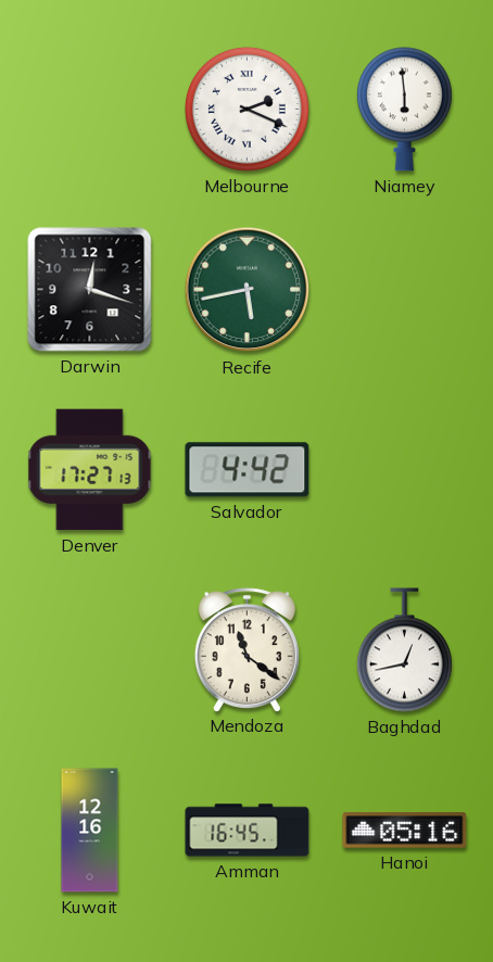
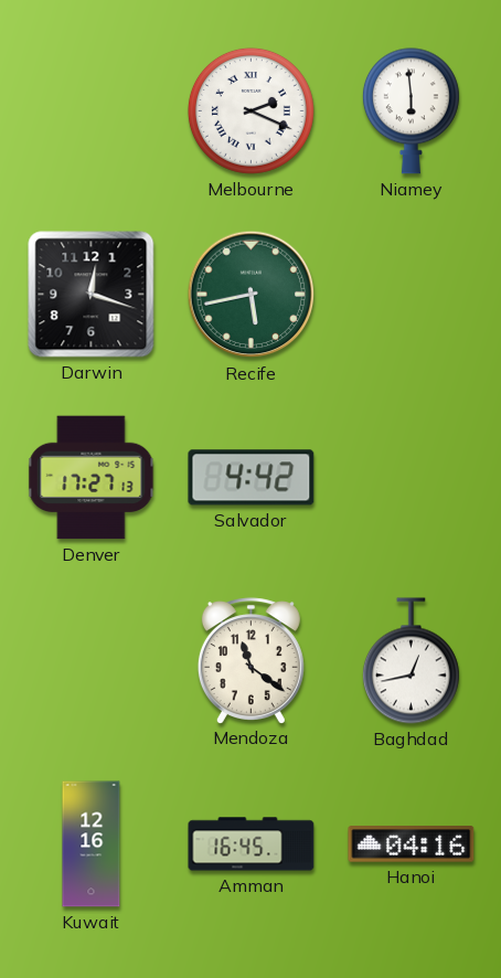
Hanoi: 05:16 -> 04:16
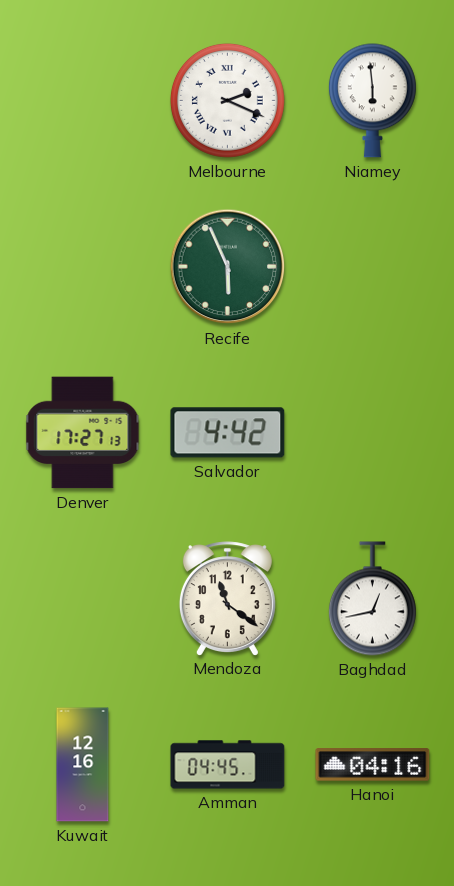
Darwin: 12:18 -> none
Recife: 5:43 -> 5:56
Amman: 16:45 -> 04:45
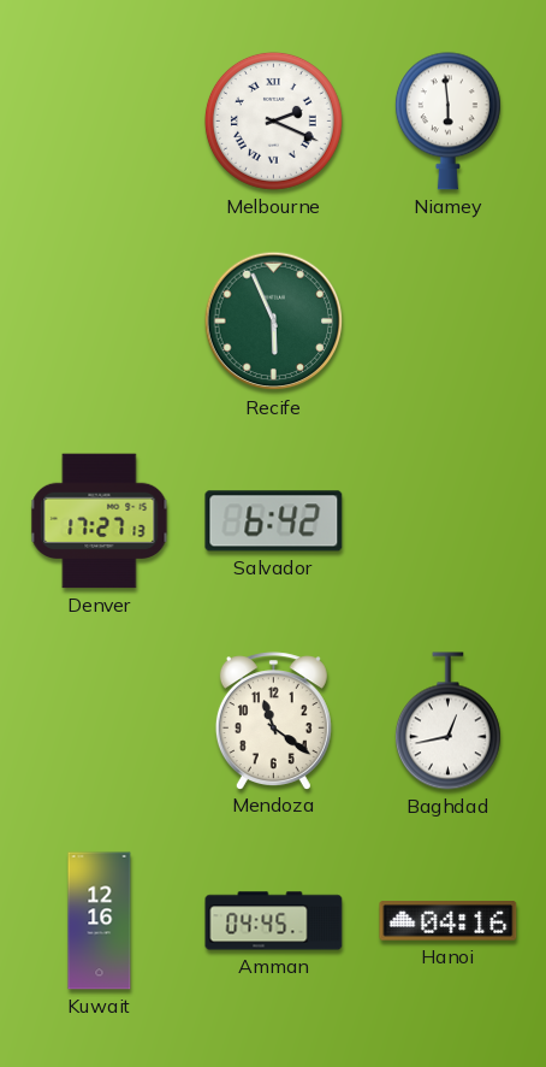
Salvador: 4:42 -> 6:42
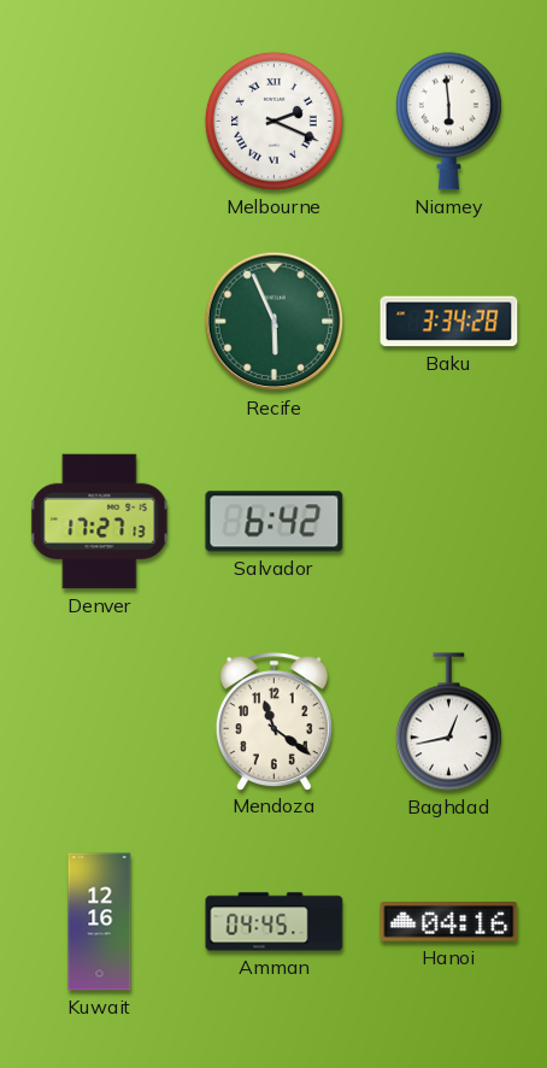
Baku: none -> 3:34
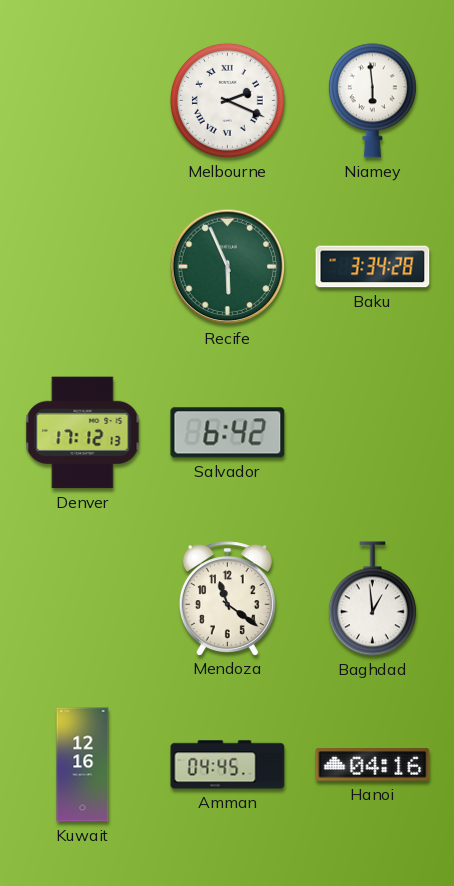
Denver: 17:27 -> 17:12
Baghdad: 12:43 -> 12:59
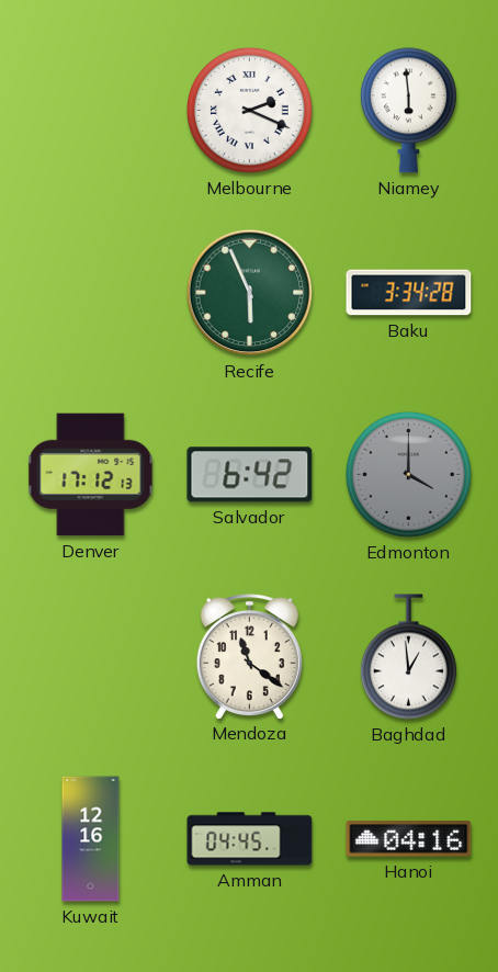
Edmonton: none -> 4:00
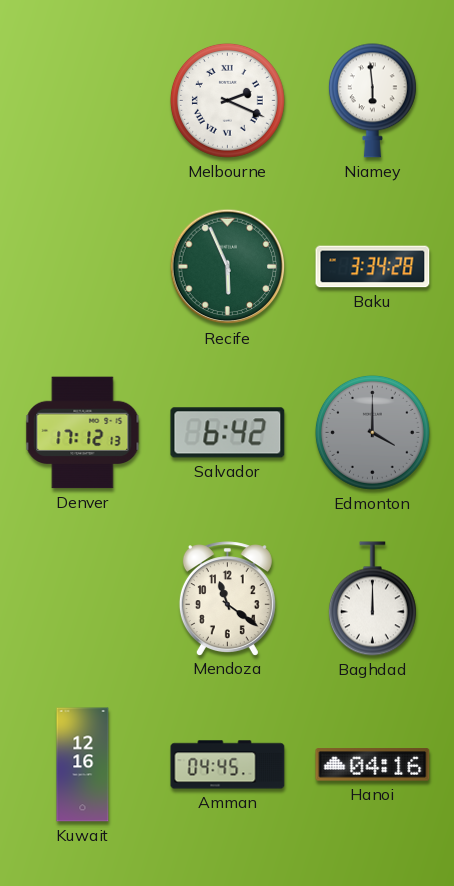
Baghdad: 12:59 -> 12:00
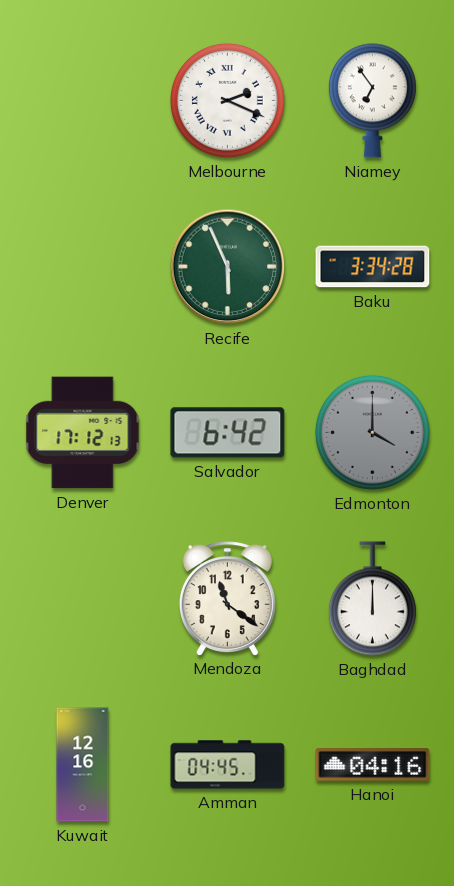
Niamey: 5:59 -> 6:54
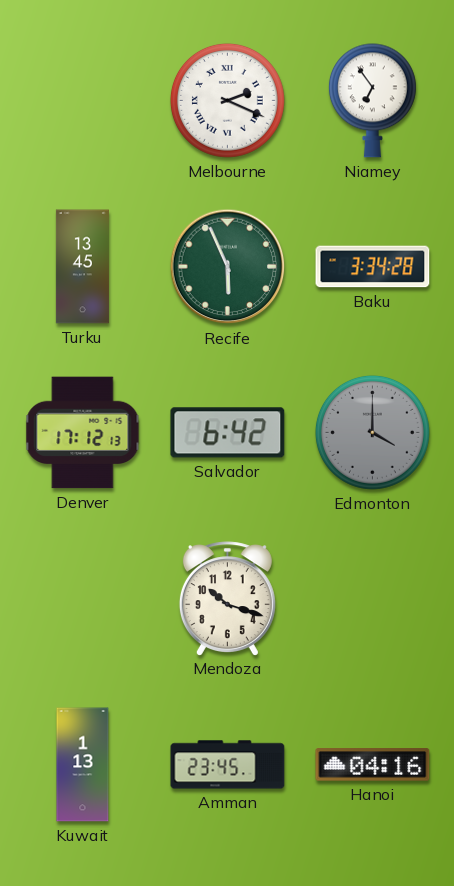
Turku: none -> 13:45
Mendoza: 11:21 -> 10:18
Baghdad: 12:00 -> none
Kuwait: 12:16 -> 1:13
Amman: 04:45 -> 23:45
